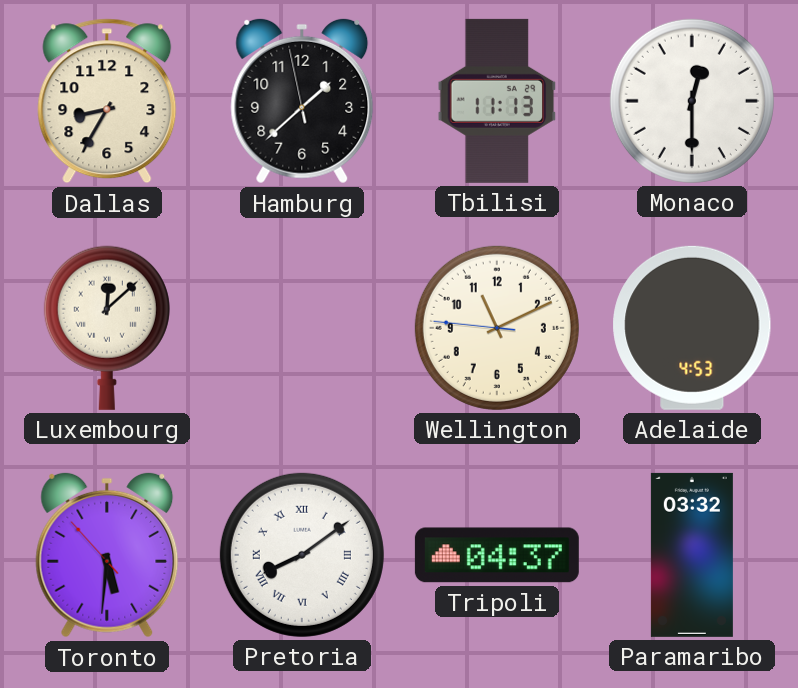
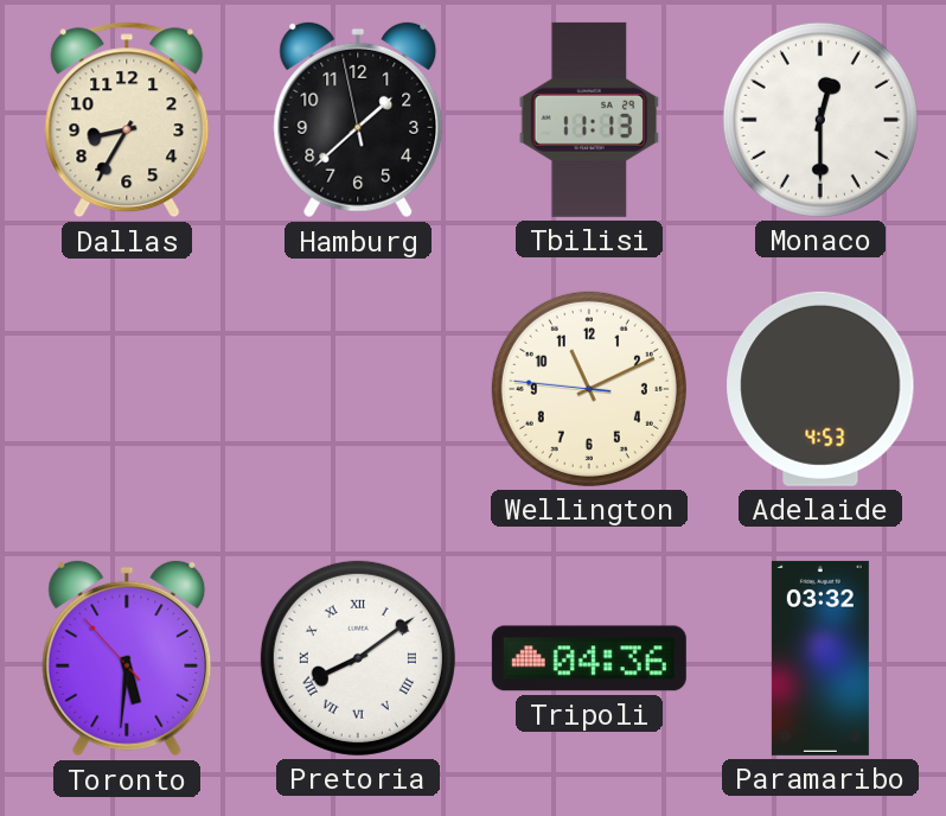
Luxembourg: 12:08 -> none
Tripoli: 04:37 -> 04:36
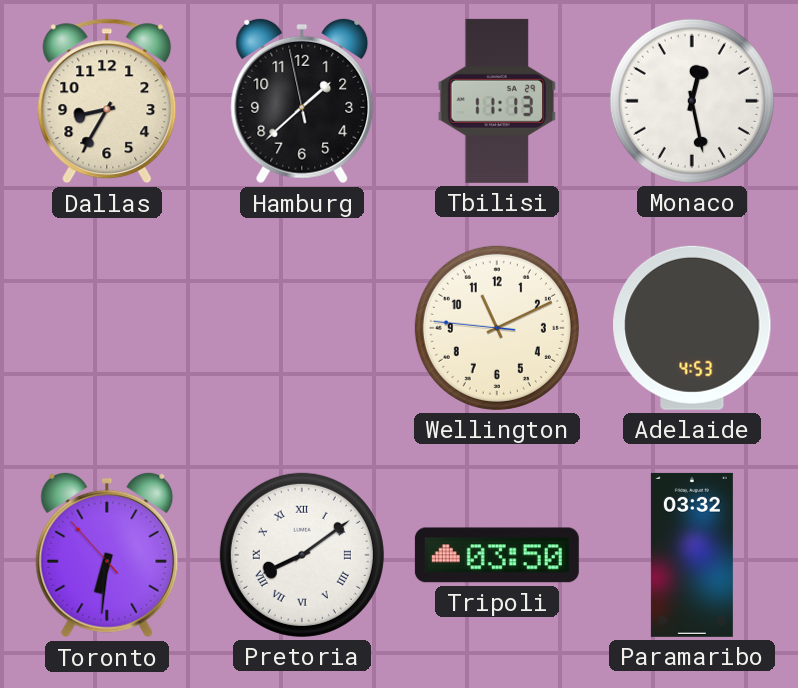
Monaco: 12:30 -> 12:28
Toronto: 5:30 -> 6:30
Tripoli: 04:36 -> 03:50
